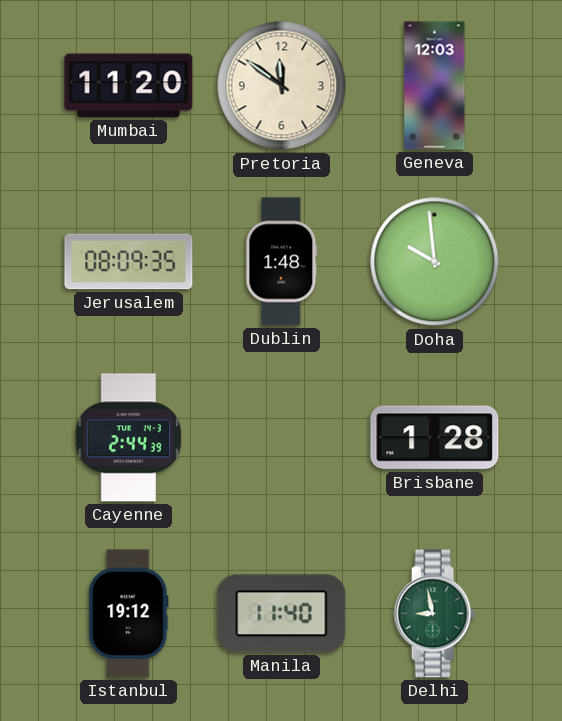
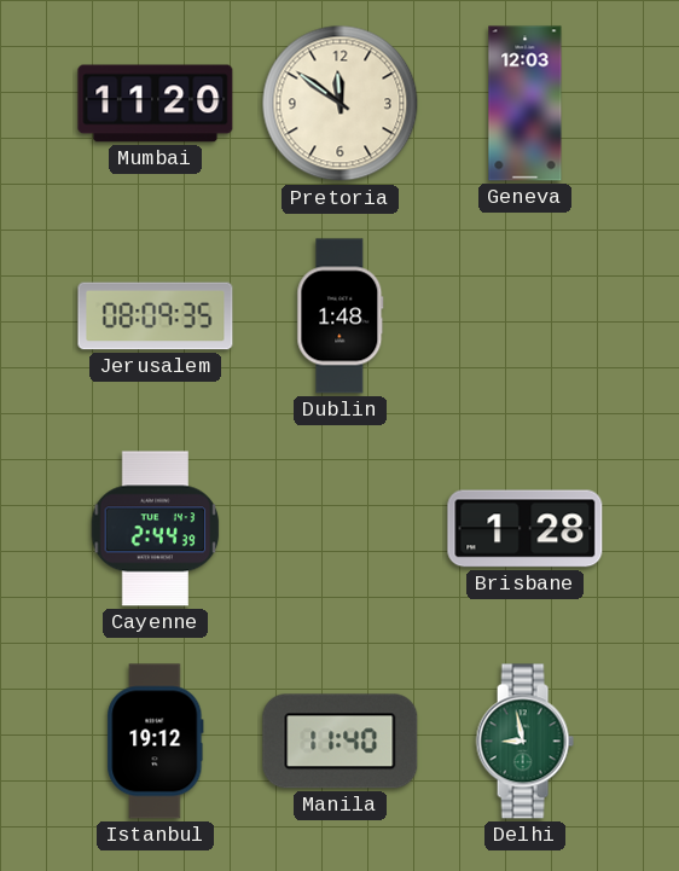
Doha: 9:59 -> none
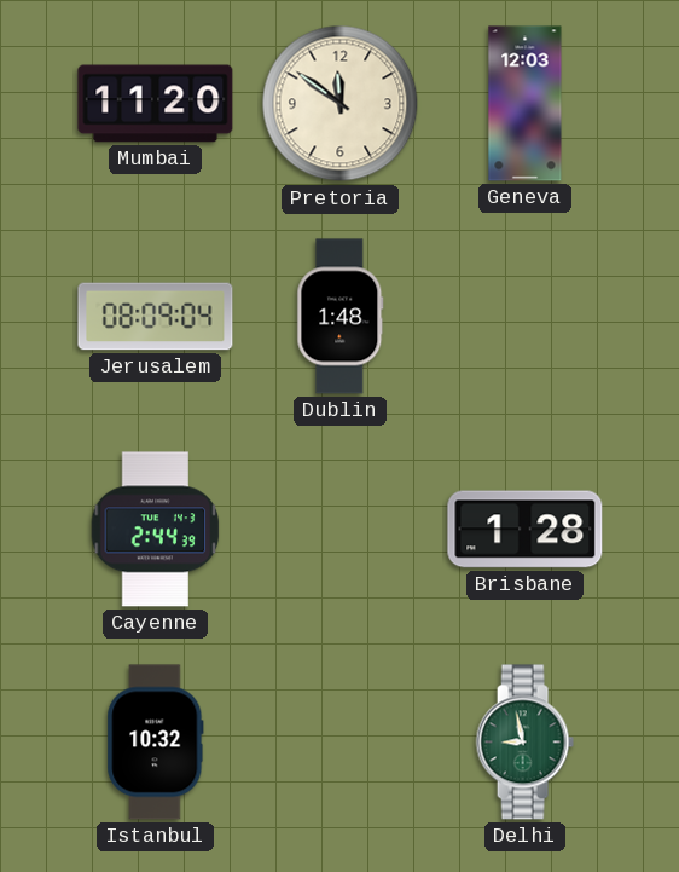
Jerusalem: 08:09:35 -> 08:09:04
Istanbul: 19:12 -> 10:32
Manila: 11:40 -> none
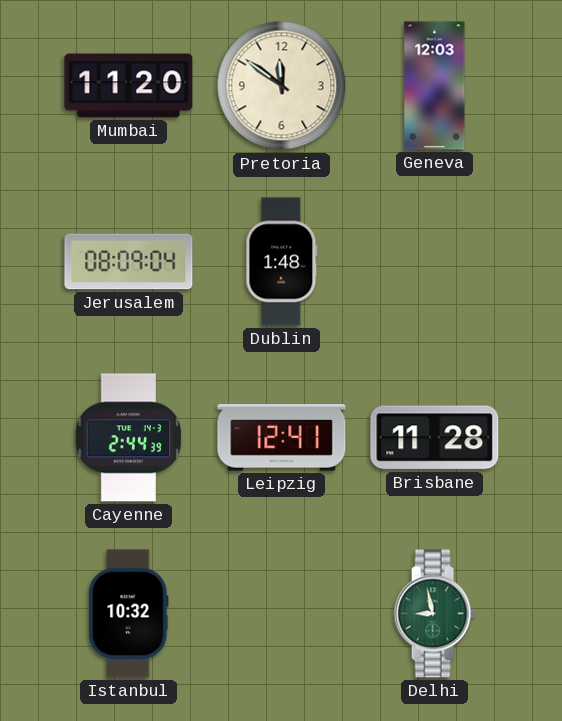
Leipzig: none -> 12:41
Brisbane: 1:28 -> 11:28
